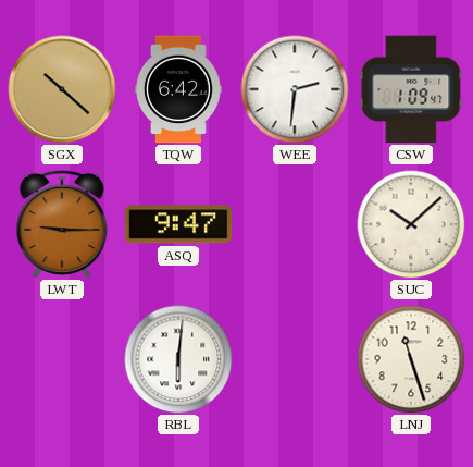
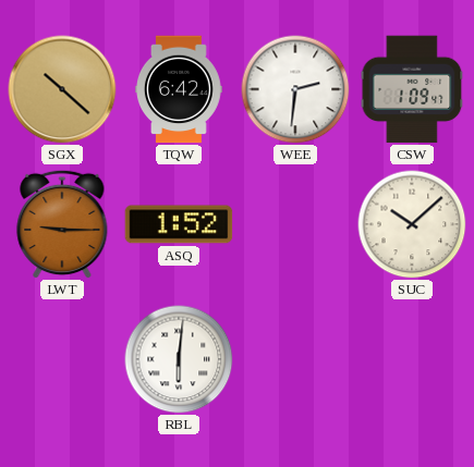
ASQ: 9:47 -> 1:52
LNJ: 11:27 -> none
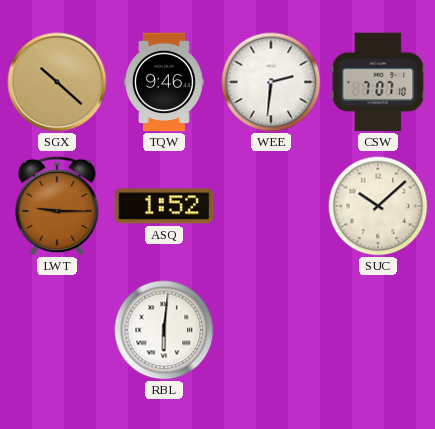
TQW: 6:42 -> 9:46
CSW: 1:09 -> 7:07
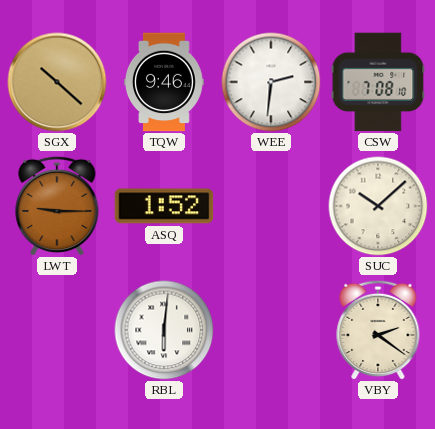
CSW: 7:07 -> 7:08
VBY: none -> 2:21
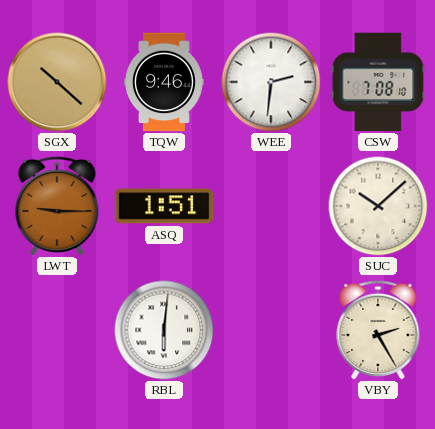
ASQ: 1:52 -> 1:51
VBY: 2:21 -> 2:25
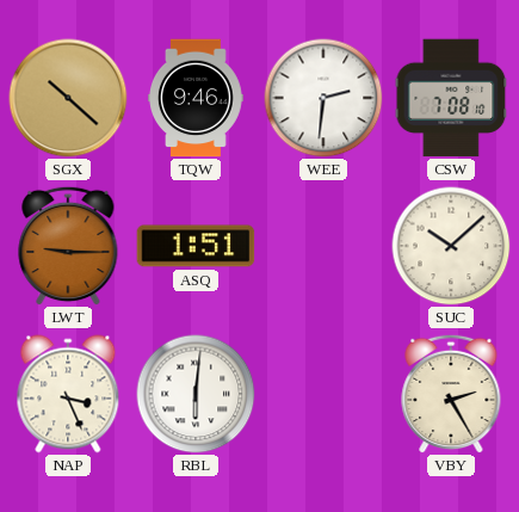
NAP: none -> 3:26
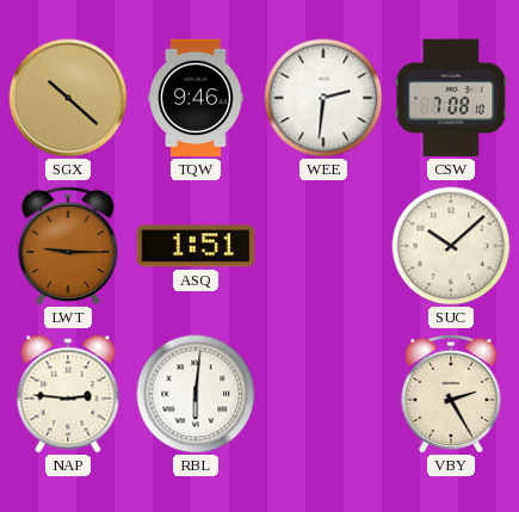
NAP: 3:26 -> 2:46
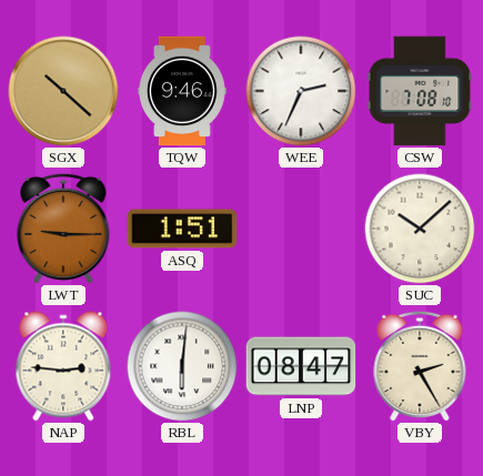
WEE: 2:31 -> 2:34
LNP: none -> 08:47
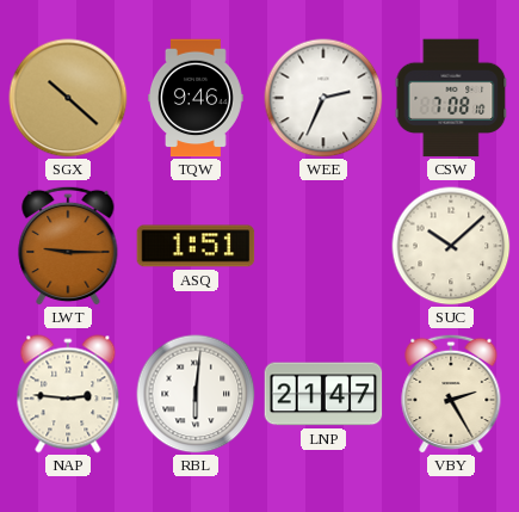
LNP: 08:47 -> 21:47
